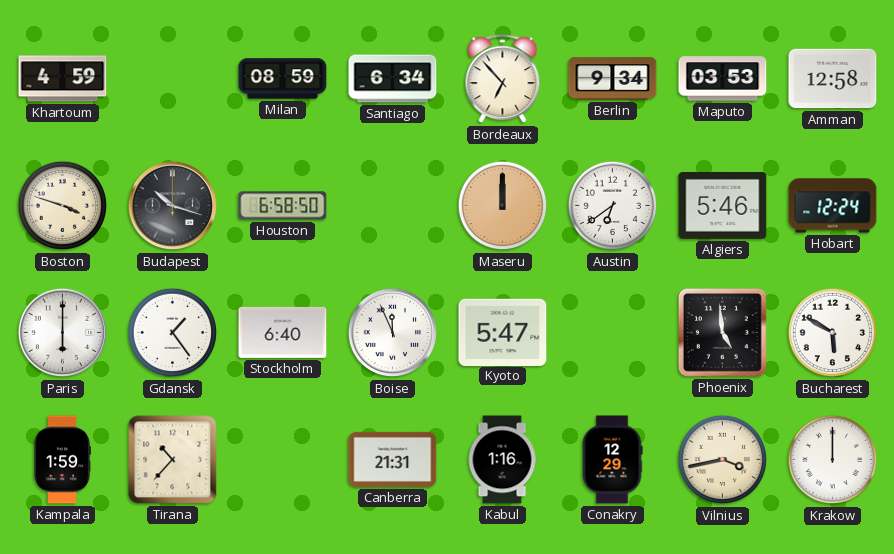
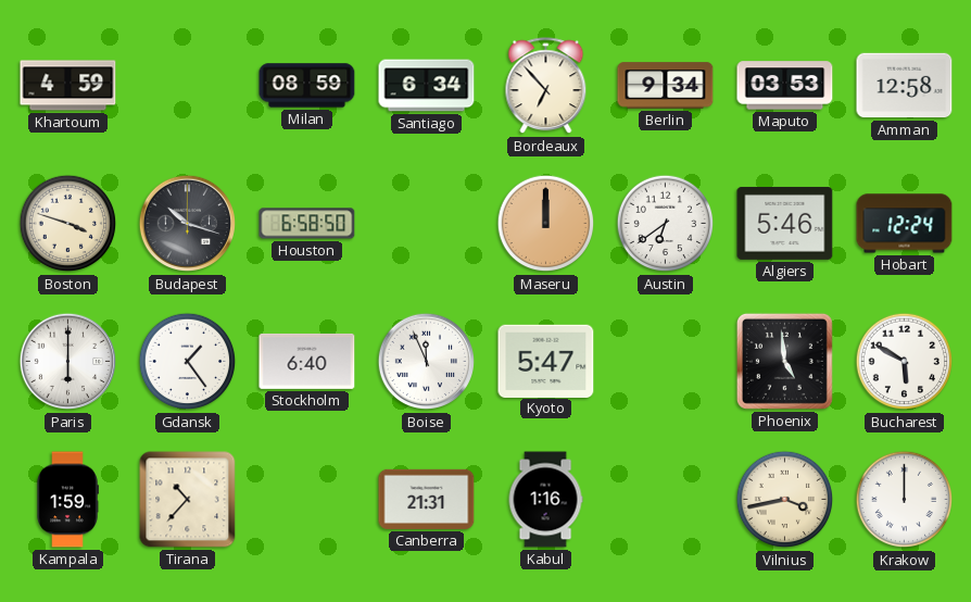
Conakry: 12:29 -> none
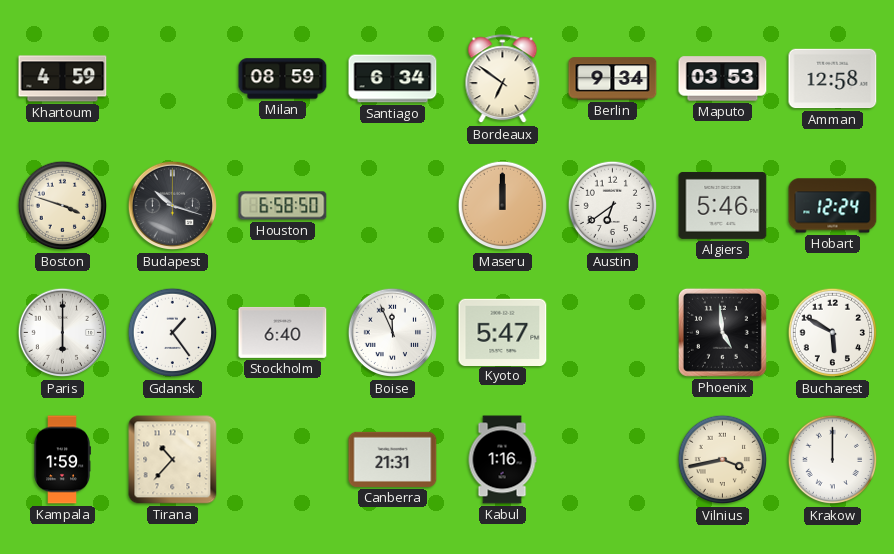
Bordeaux: 6:53 -> 6:51
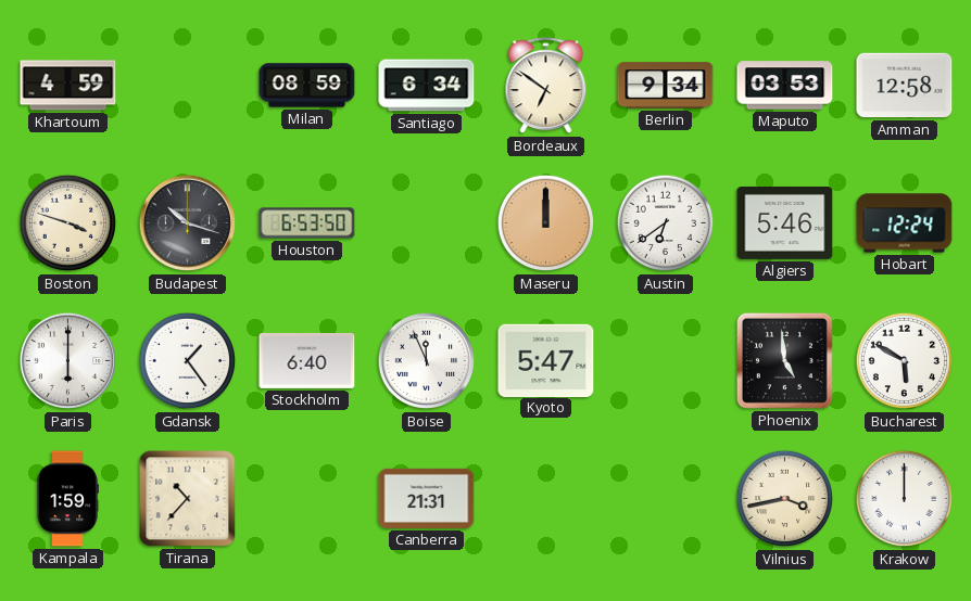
Houston: 6:58 -> 6:53
Kabul: 1:16 -> none
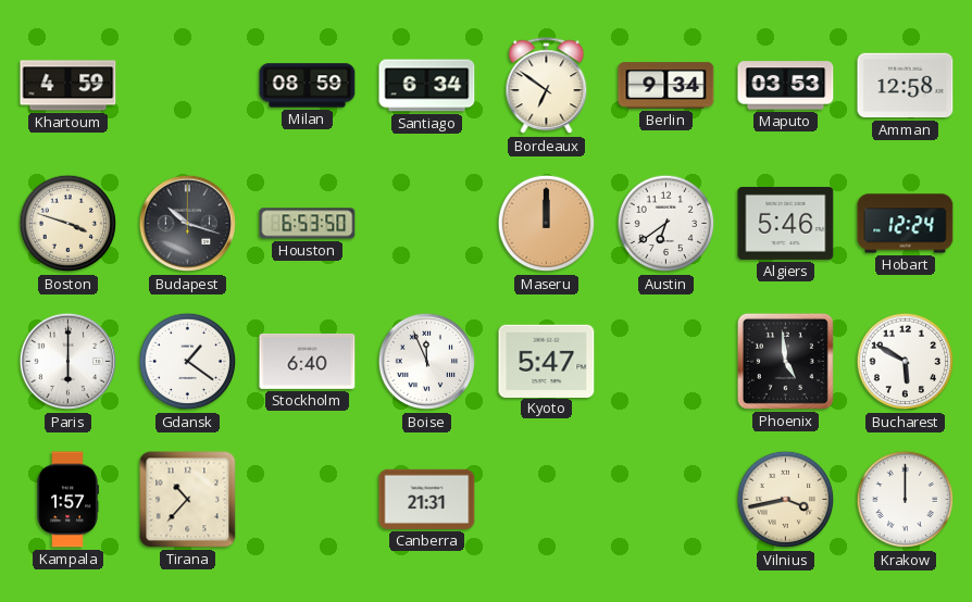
Gdansk: 1:24 -> 1:21
Kampala: 1:59 -> 1:57
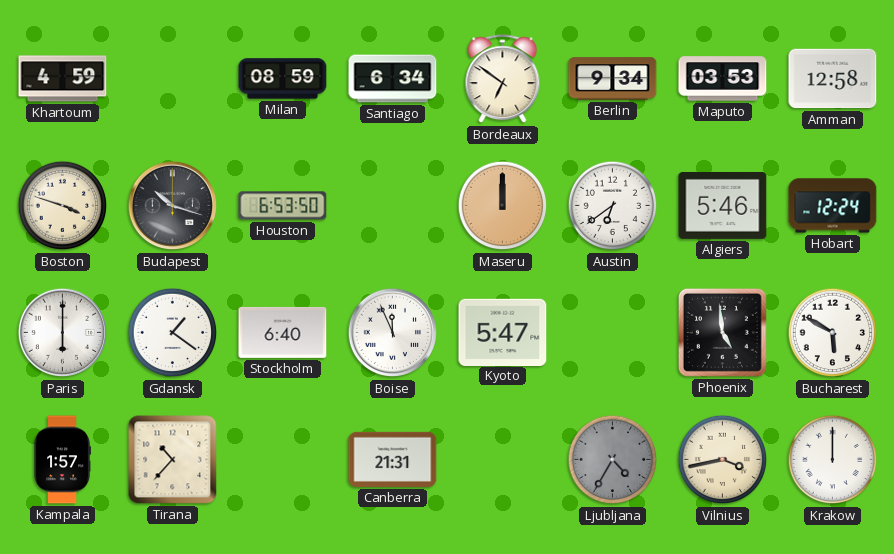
Ljubljana: none -> 4:35
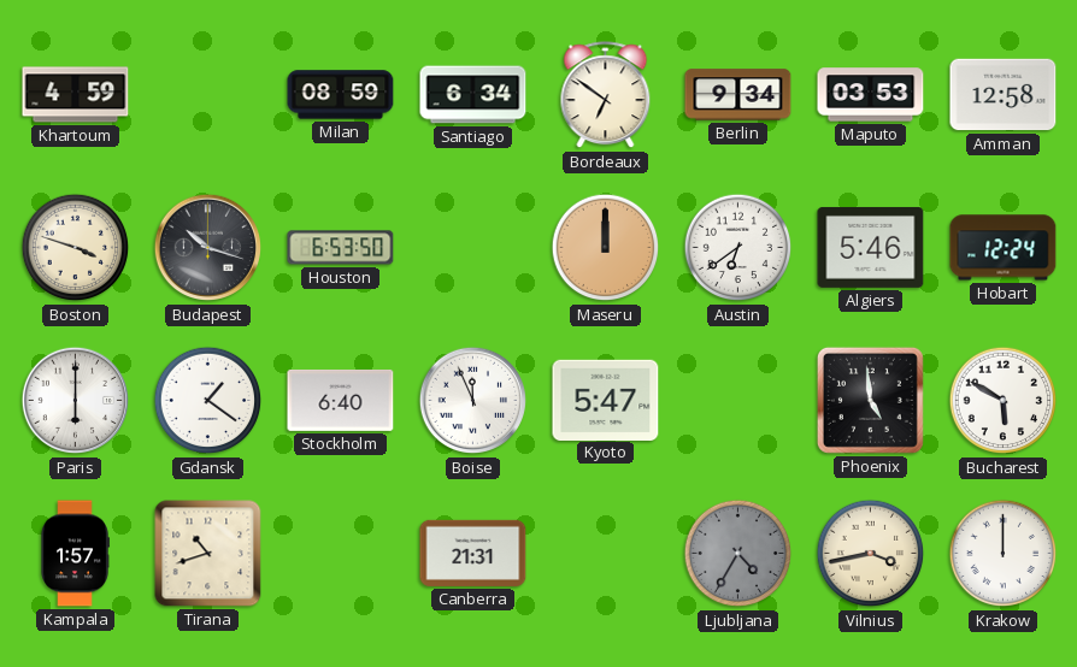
Tirana: 10:37 -> 10:42
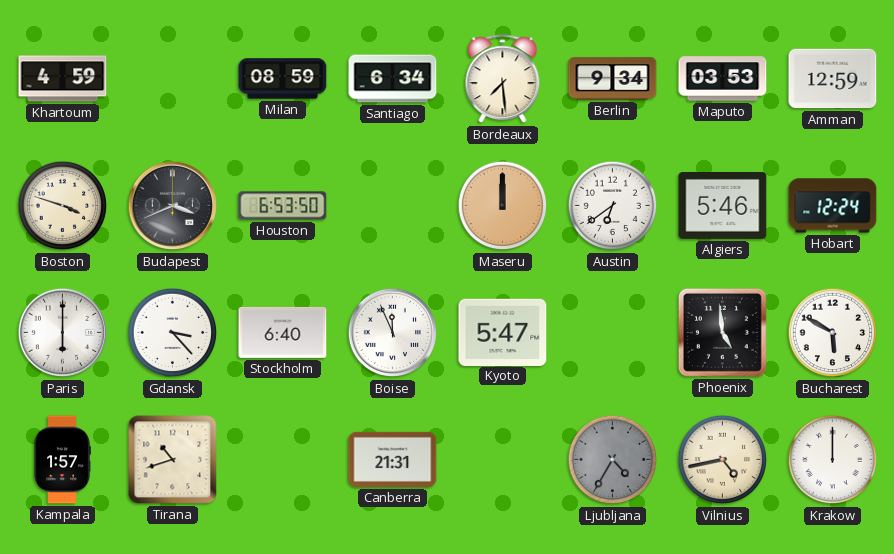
Bordeaux: 6:51 -> 7:29
Amman: 12:58 -> 12:59
Budapest: 10:18 -> 3:41
Gdansk: 1:21 -> 3:23
Vilnius: 3:43 -> 4:43
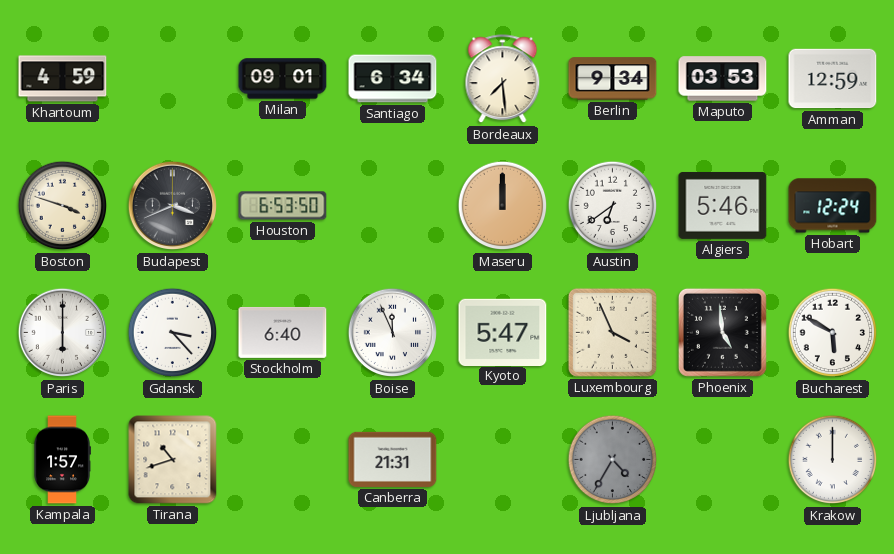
Milan: 08:59 -> 09:01
Luxembourg: none -> 3:56
Vilnius: 4:43 -> none
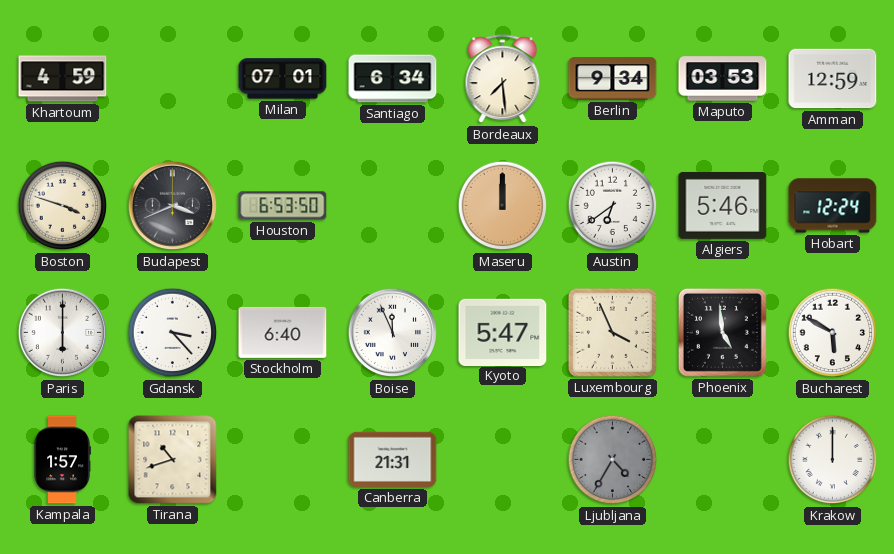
Milan: 09:01 -> 07:01
